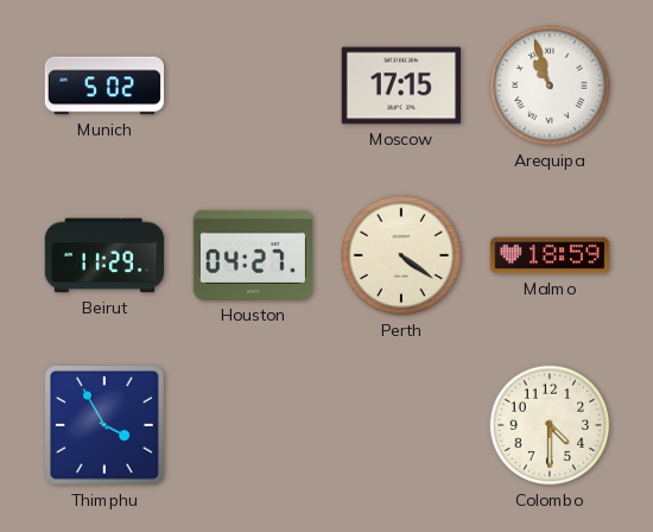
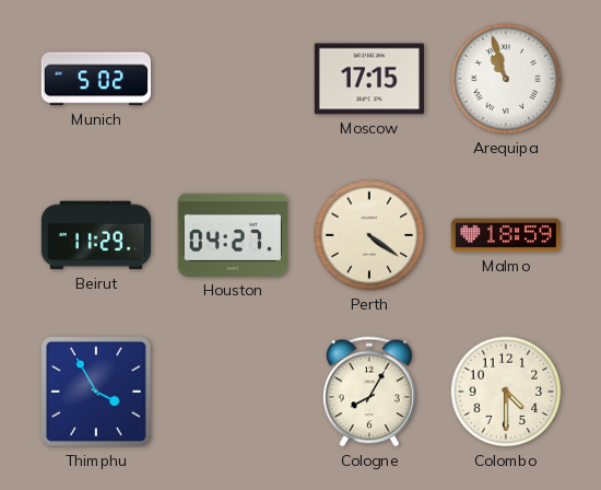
Cologne: none -> 8:05
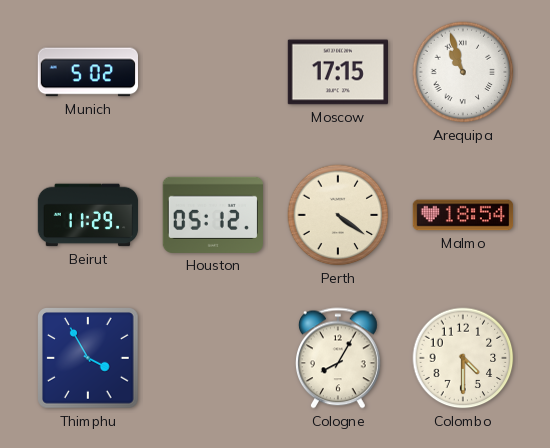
Houston: 04:27 -> 05:12
Malmo: 18:59 -> 18:54
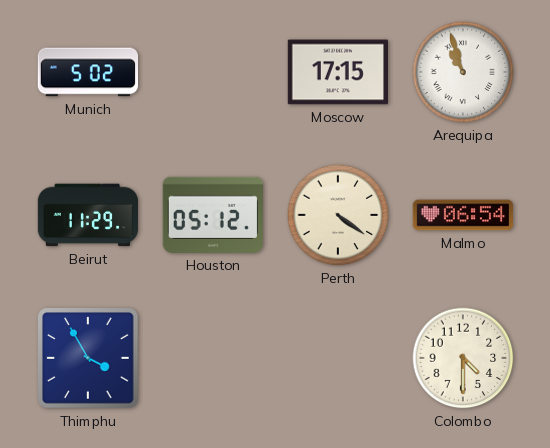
Malmo: 18:54 -> 06:54
Cologne: 8:05 -> none
